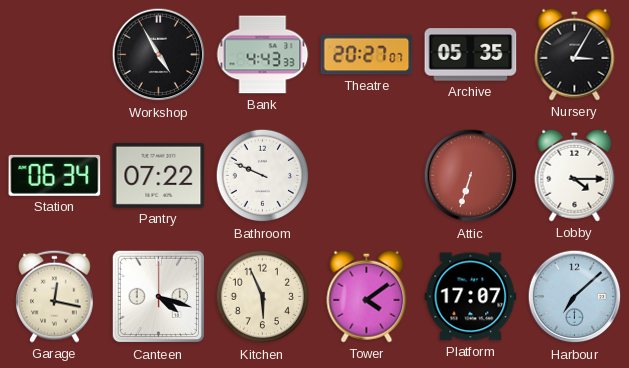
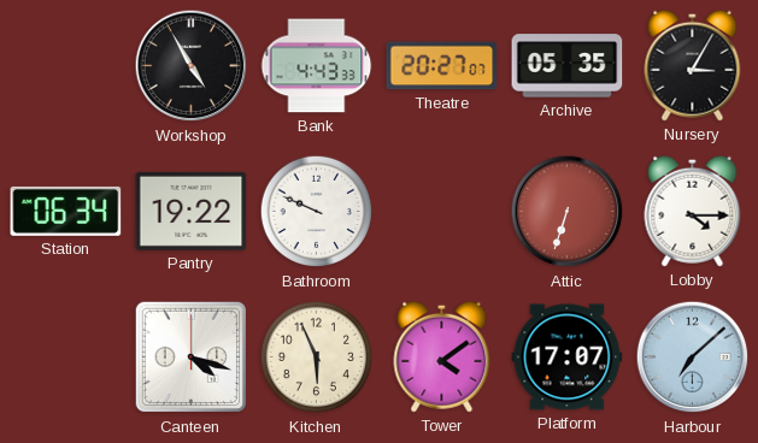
Pantry: 07:22 -> 19:22
Garage: 12:17 -> none
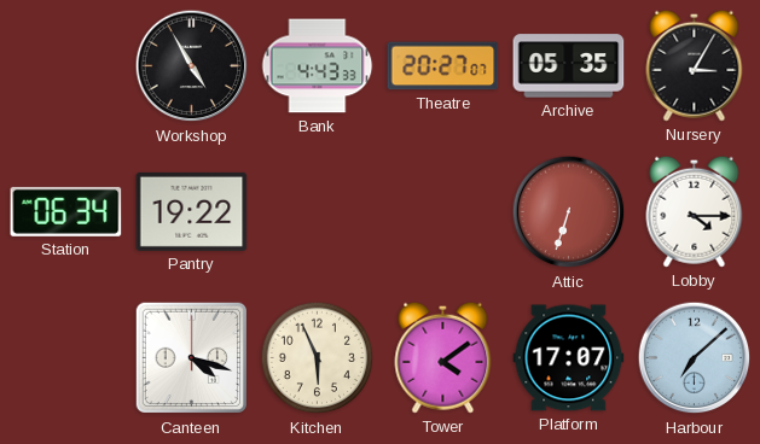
Bathroom: 9:49 -> none
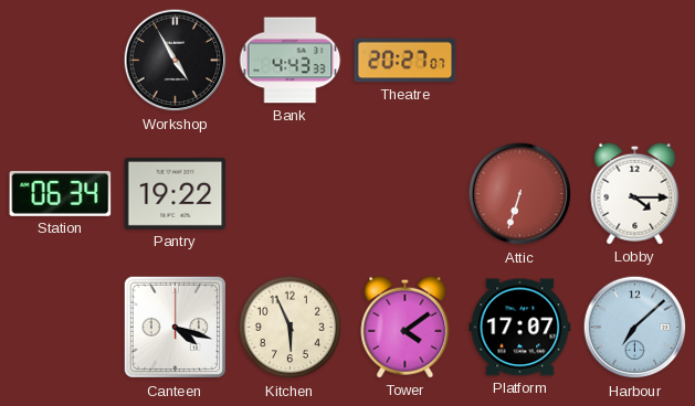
Archive: 05:35 -> none
Nursery: 3:05 -> none
